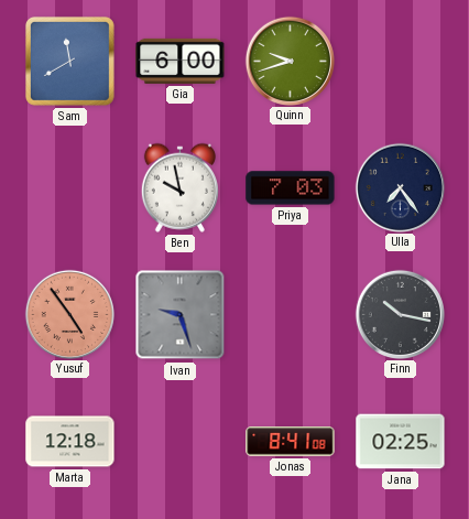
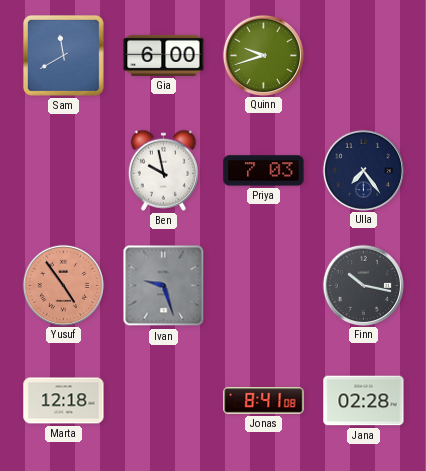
Jana: 02:25 -> 02:28
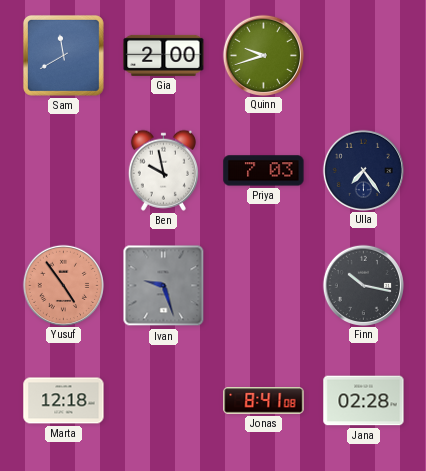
Gia: 6:00 -> 2:00
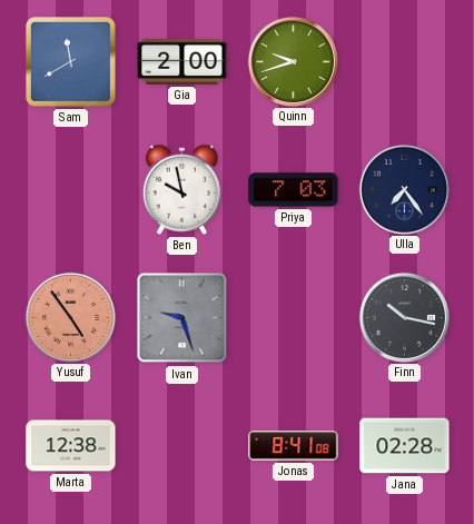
Marta: 12:18 -> 12:38
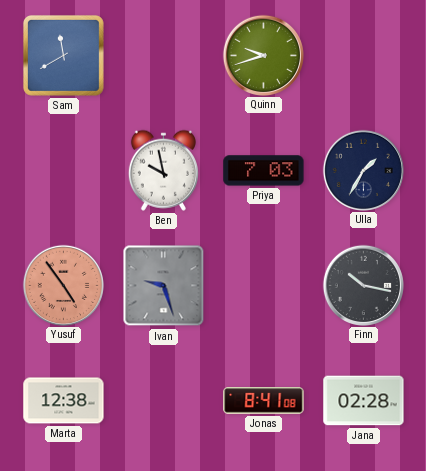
Gia: 2:00 -> none
Ulla: 7:24 -> 1:35
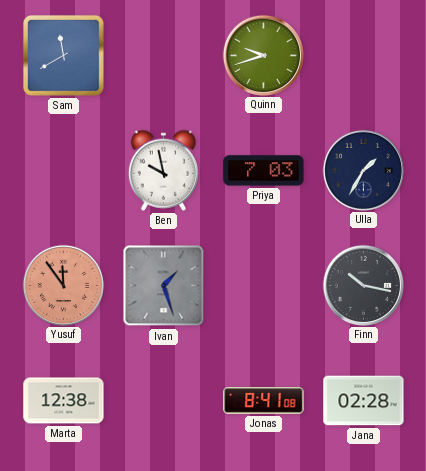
Yusuf: 4:54 -> 11:54
Ivan: 9:27 -> 1:27
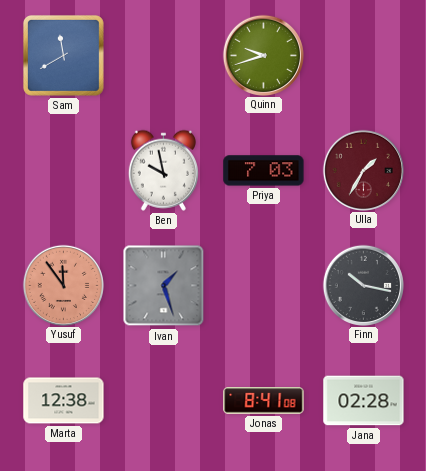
Ulla dial: navy -> burgundy
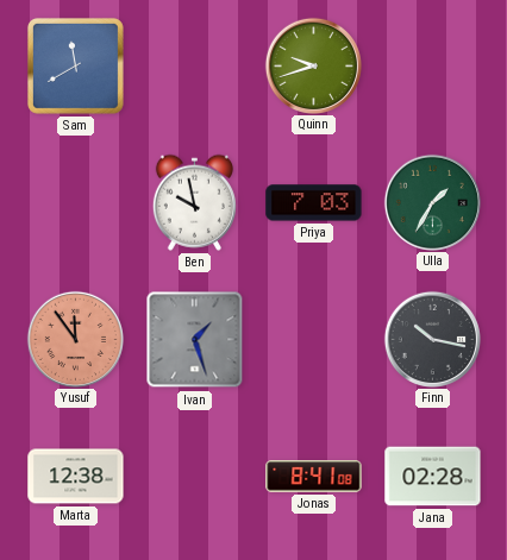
Ulla dial: burgundy -> green
